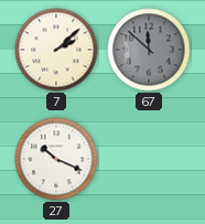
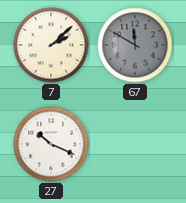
67: 11:52 -> 11:50
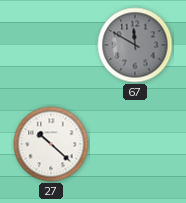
7: 2:08 -> none
27: 10:19 -> 10:22
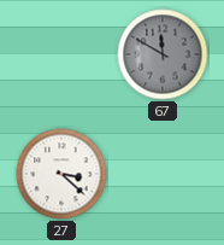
27: 10:22 -> 3:22
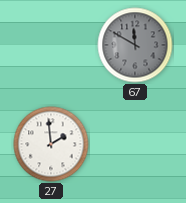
27: 3:22 -> 1:59
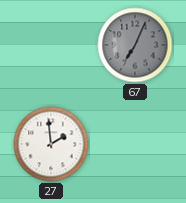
67: 11:50 -> 7:04
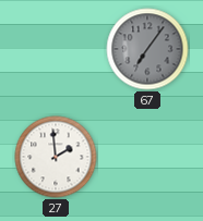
67: 7:04 -> 7:06
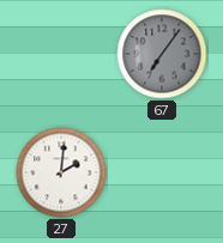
27: 1:59 -> 2:01
